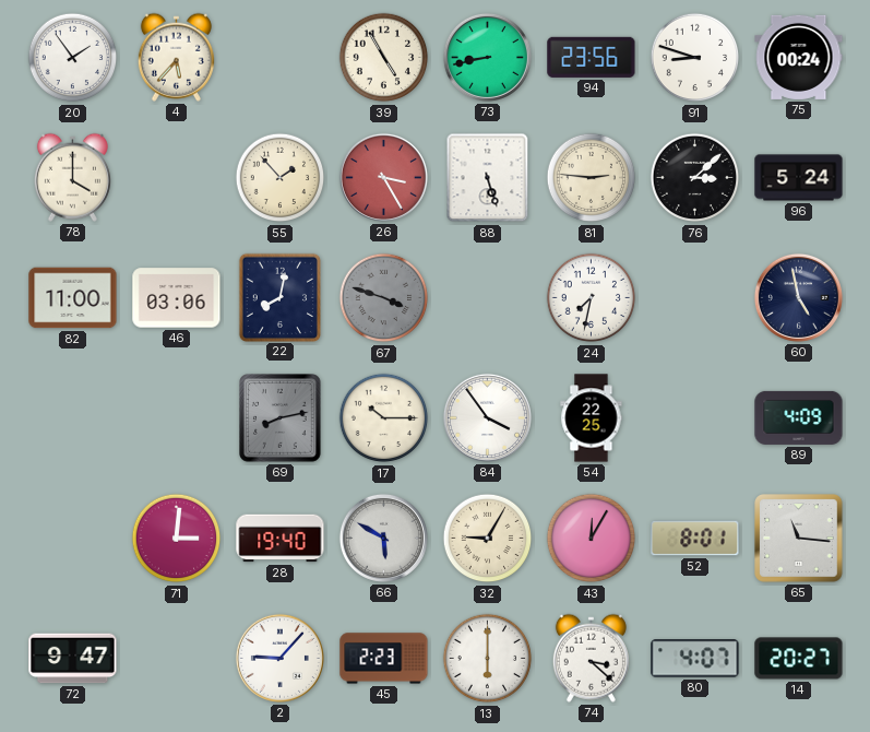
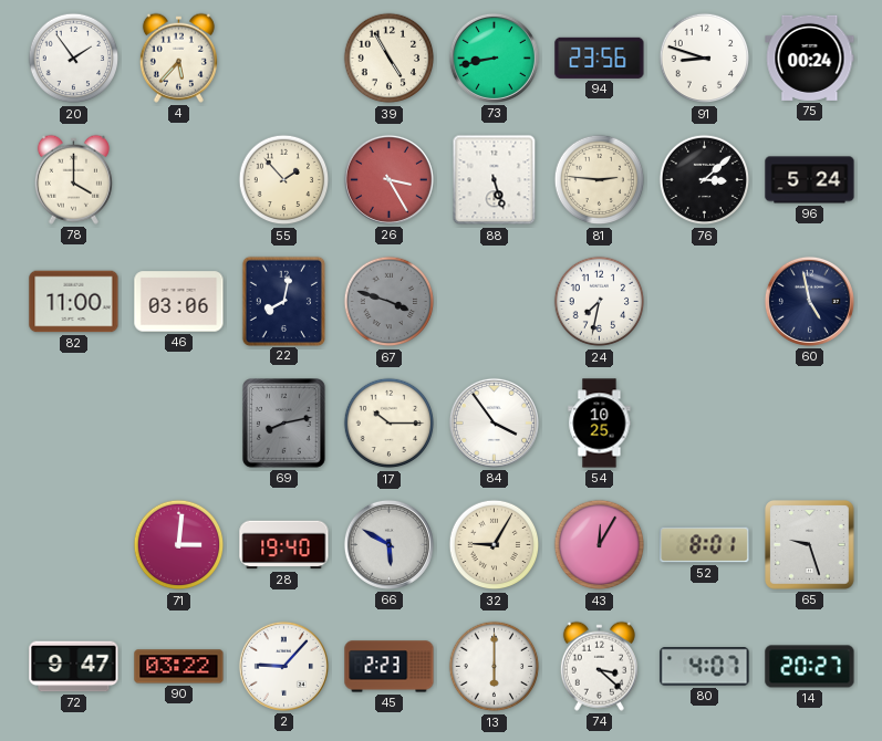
54: 22:25 -> 10:25
89: 4:09 -> none
65: 11:16 -> 9:27
90: none -> 03:22
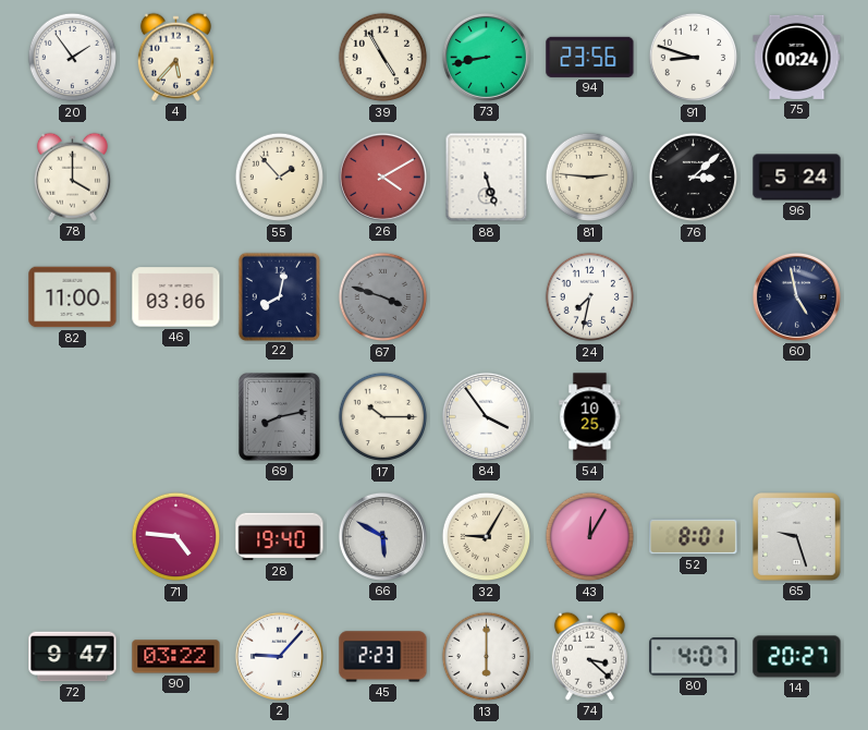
26: 3:25 -> 4:10
71: 3:01 -> 4:46
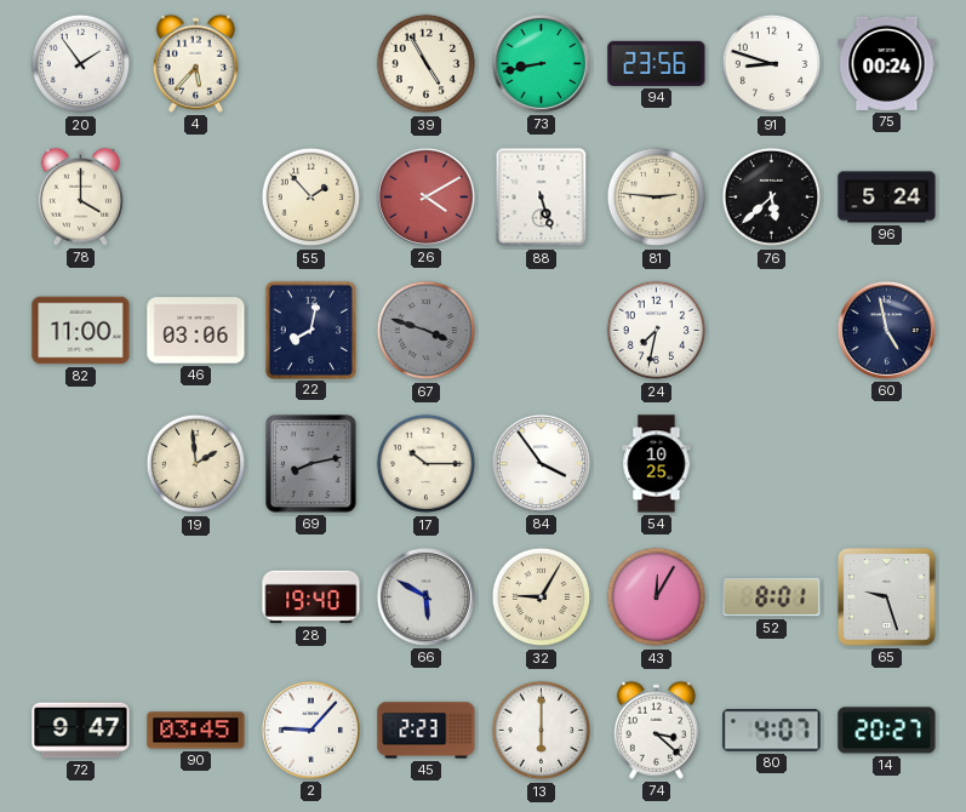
76: 3:08 -> 5:38
19: none -> 1:59
71: 4:46 -> none
90: 03:22 -> 03:45
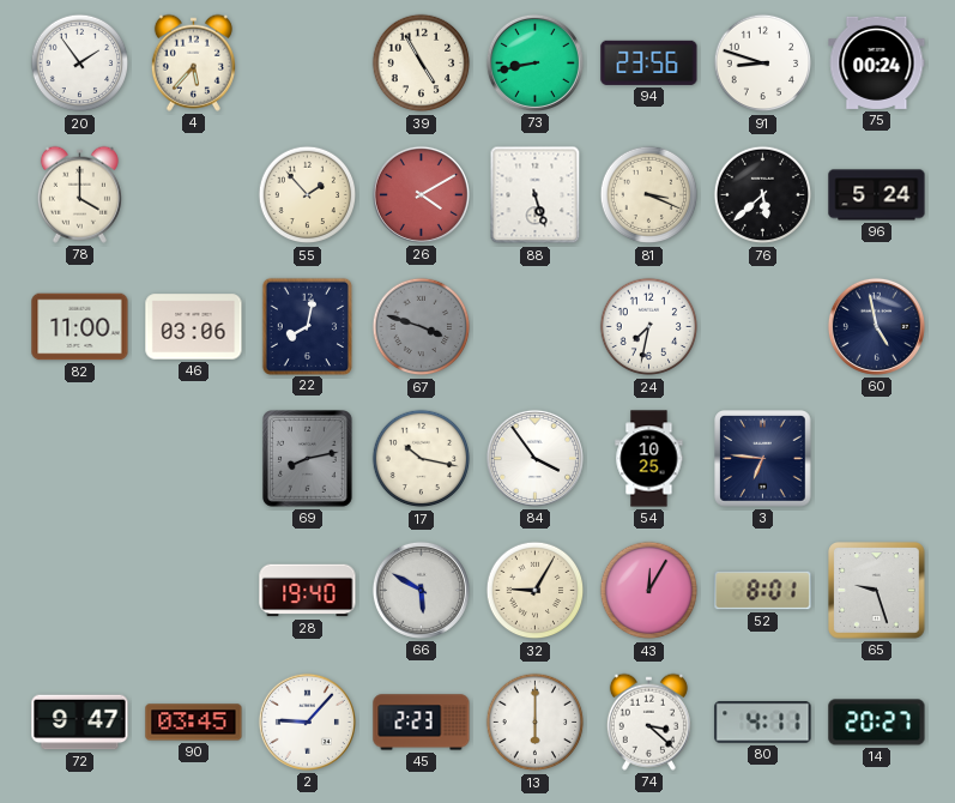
81: 2:46 -> 3:19
19: 1:59 -> none
17: 10:15 -> 10:17
3: none -> 6:46
80: 4:07 -> 4:11
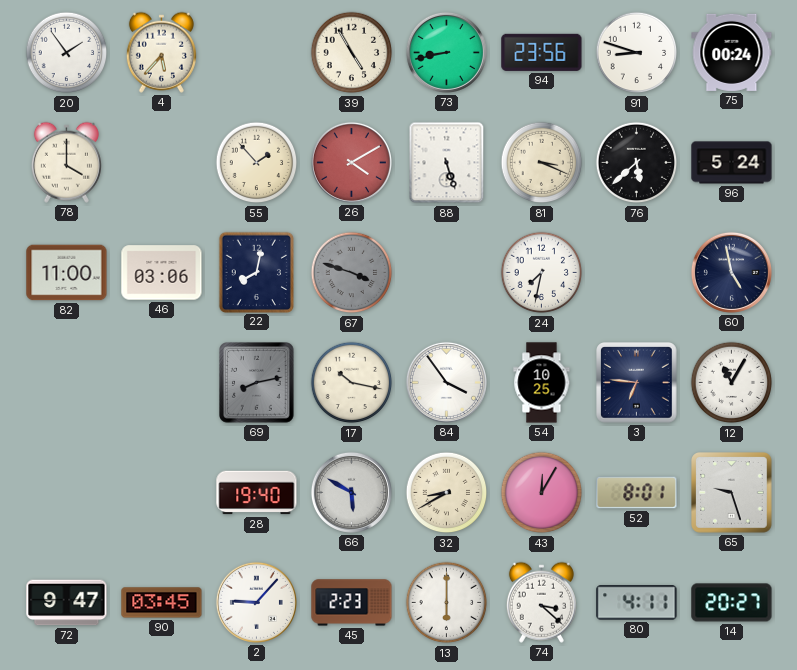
12: none -> 11:05
32: 9:05 -> 8:40
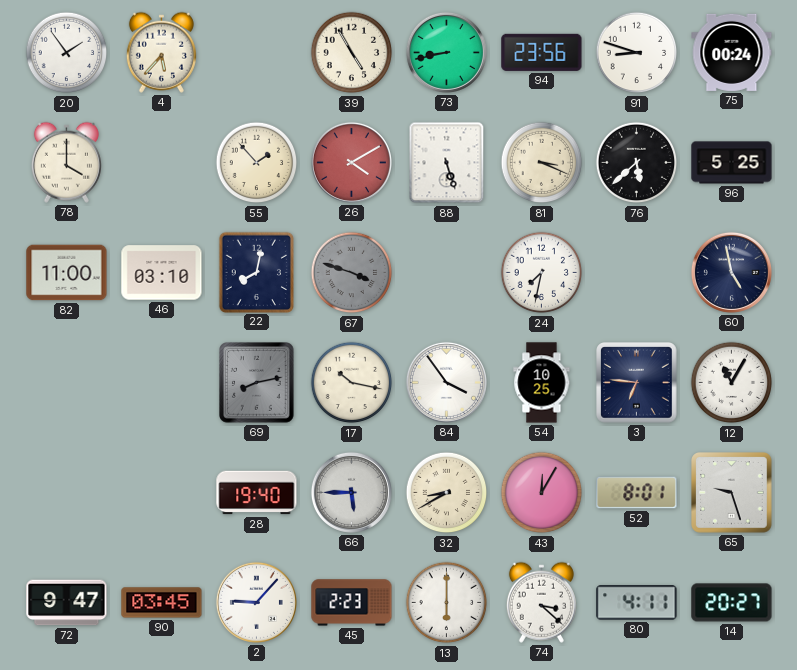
96: 5:24 -> 5:25
46: 03:06 -> 03:10
66: 5:50 -> 5:45
